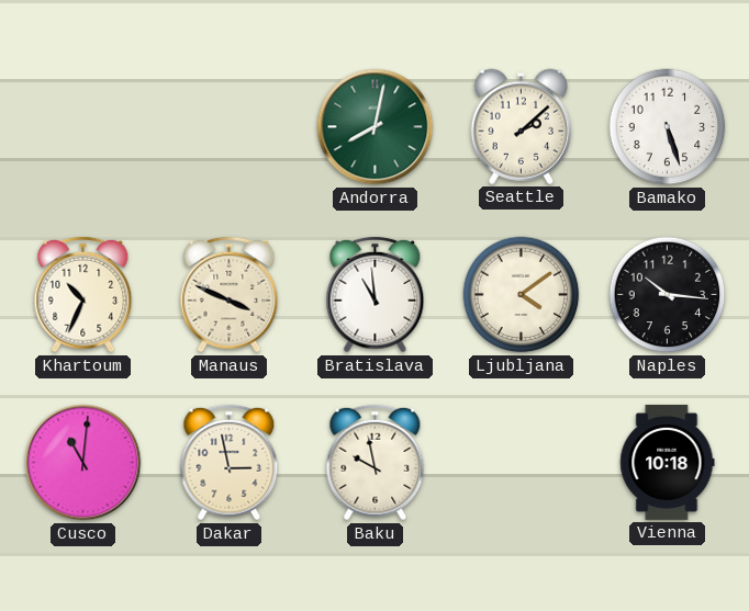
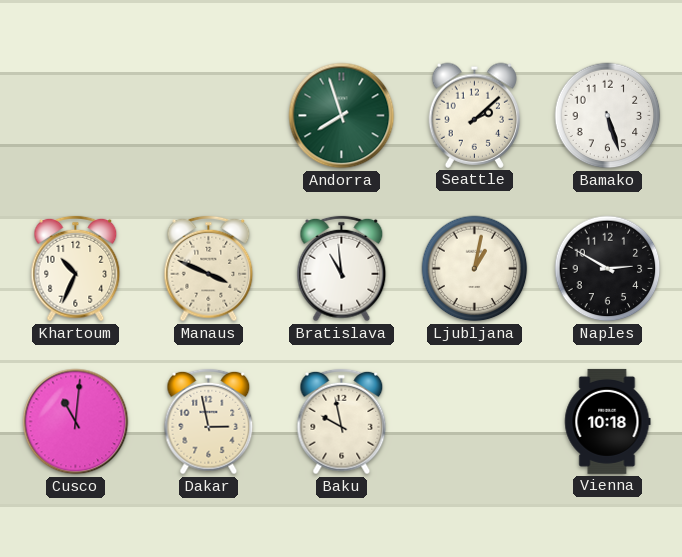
Andorra: 8:02 -> 7:57
Ljubljana: 4:09 -> 1:02
Naples: 10:16 -> 2:50
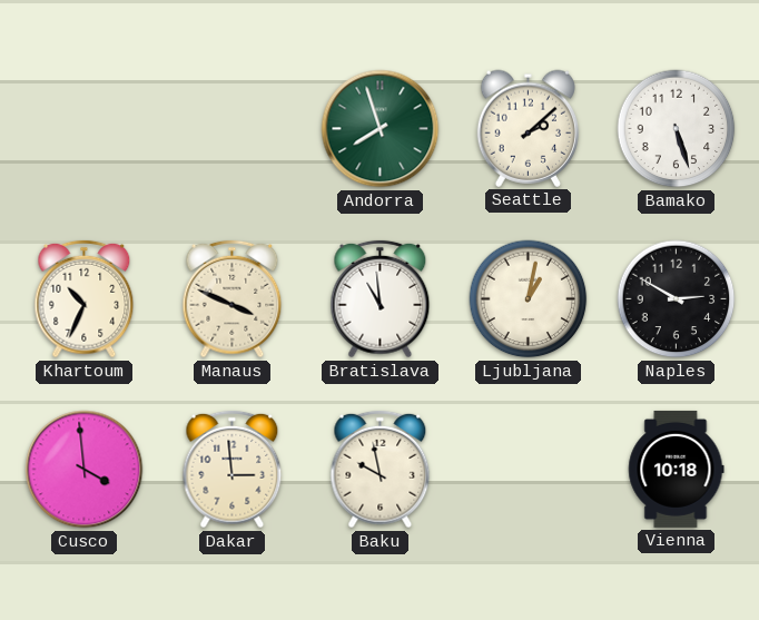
Cusco: 11:01 -> 3:59
Dakar: 2:58 -> 2:59
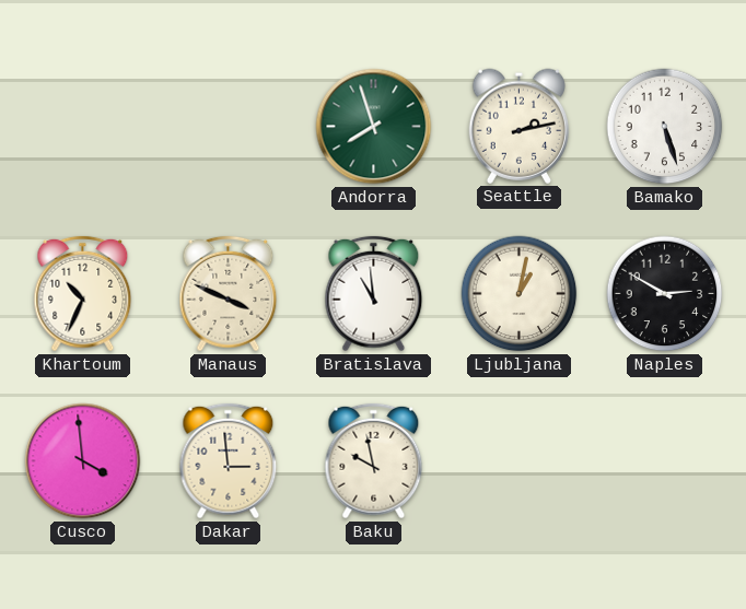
Seattle: 2:08 -> 2:13
Vienna: 10:18 -> none
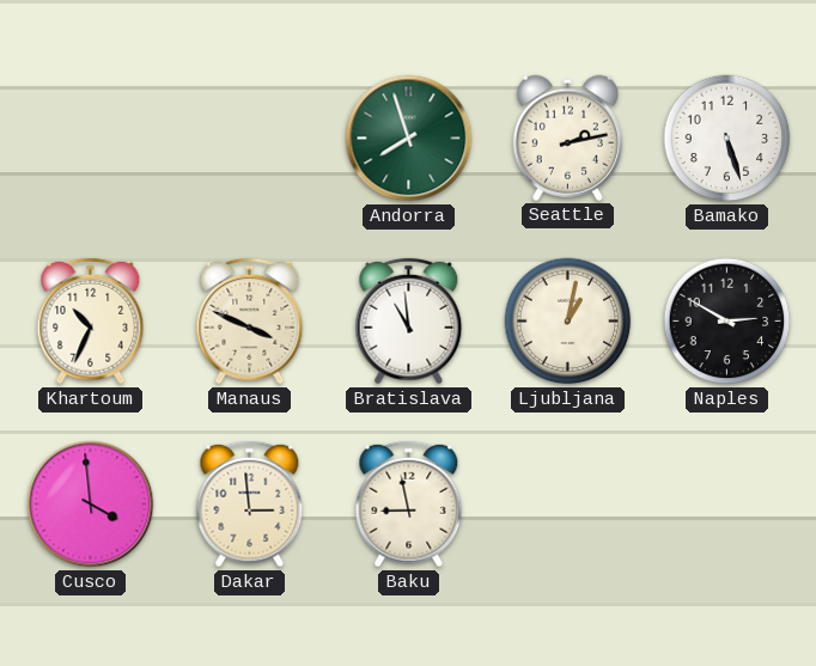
Baku: 9:58 -> 8:58
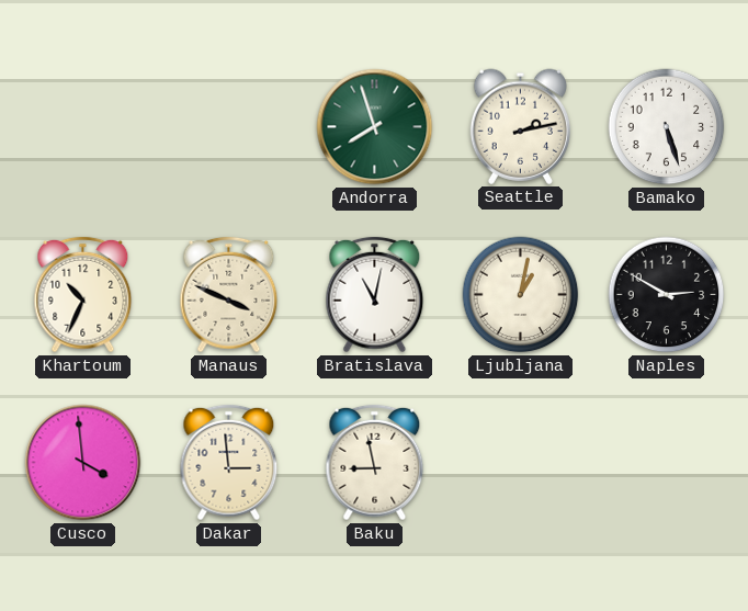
Bratislava: 10:59 -> 11:02
